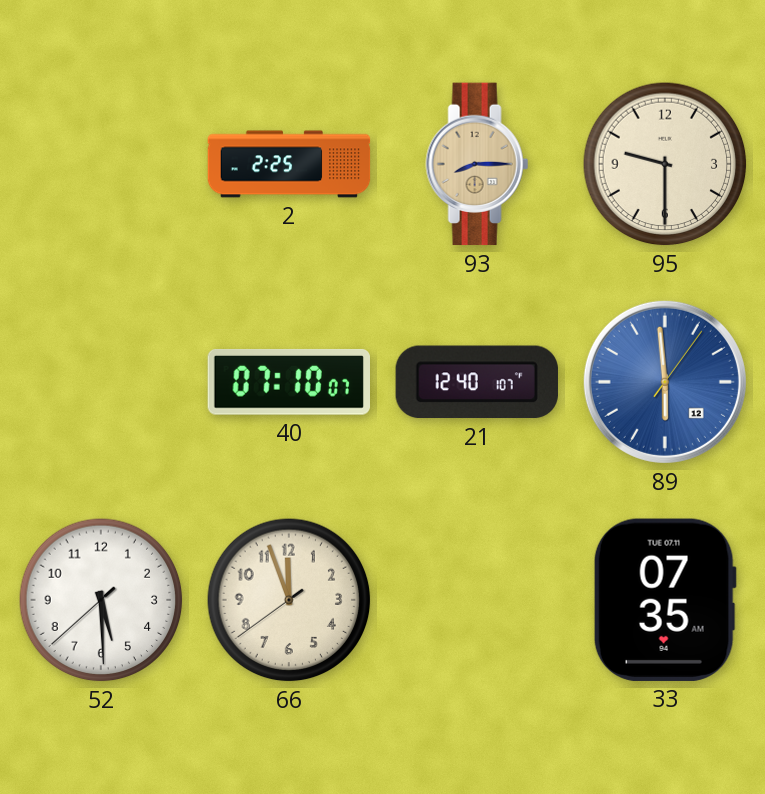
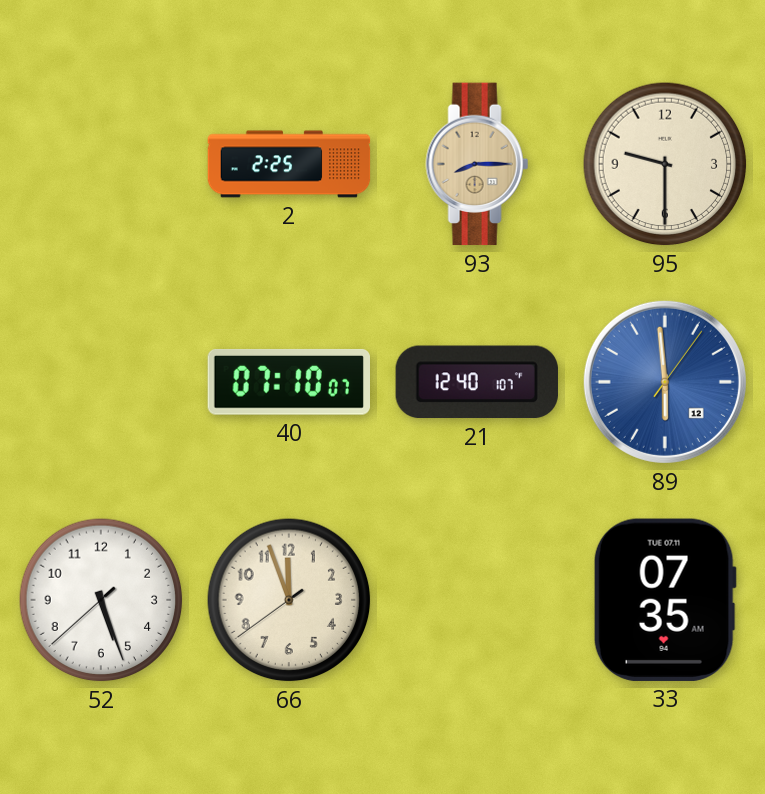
52: 5:29 -> 5:26
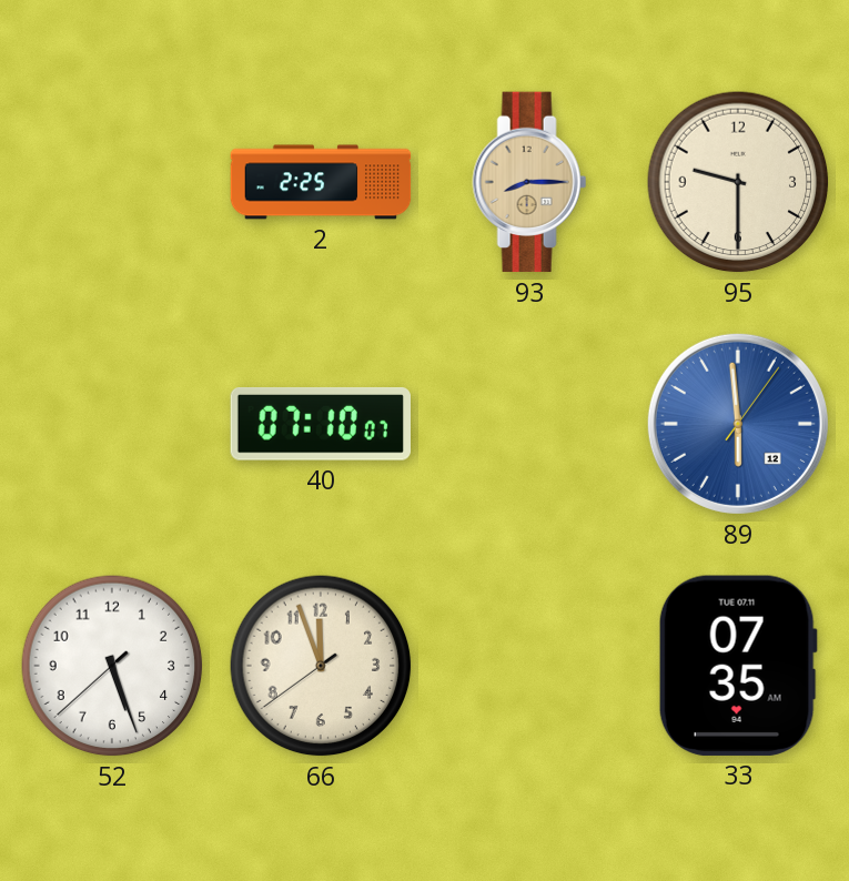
21: 12:40 -> none
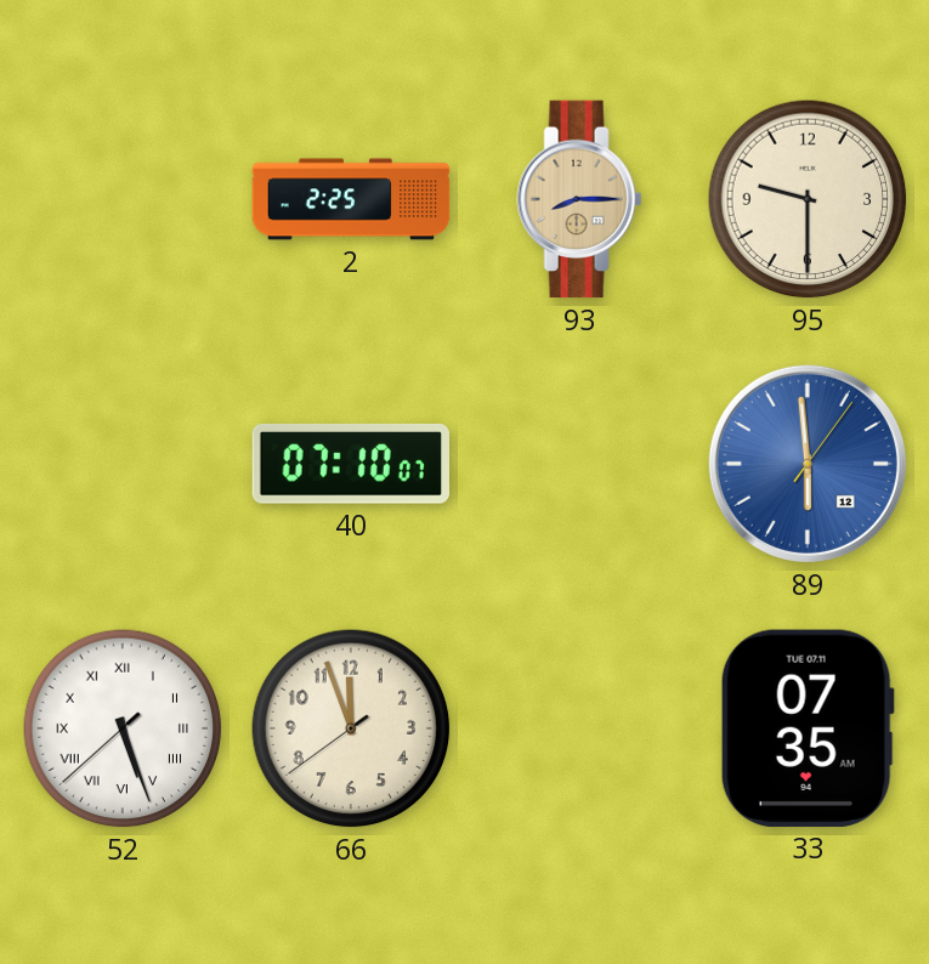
52 numerals: Arabic -> Roman
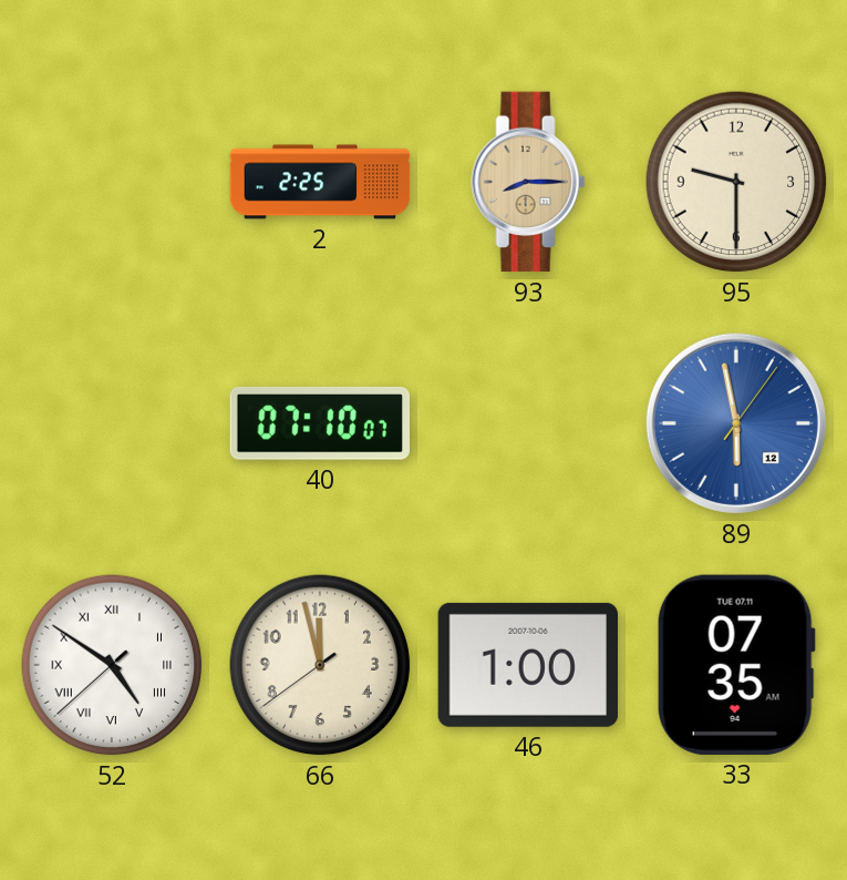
89: 5:59 -> 5:58
52: 5:26 -> 4:50
66: 11:56 -> 11:57
46: none -> 1:00
